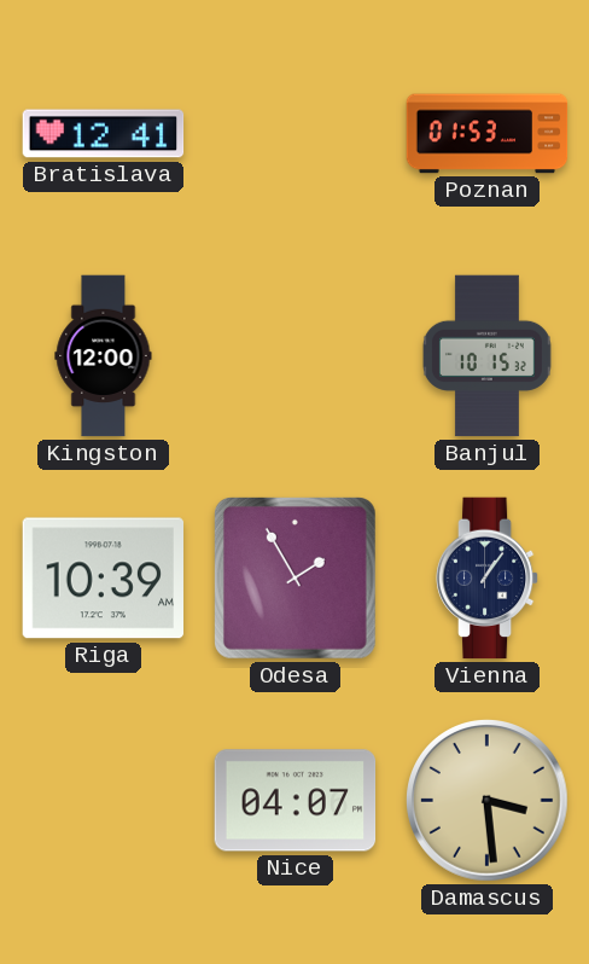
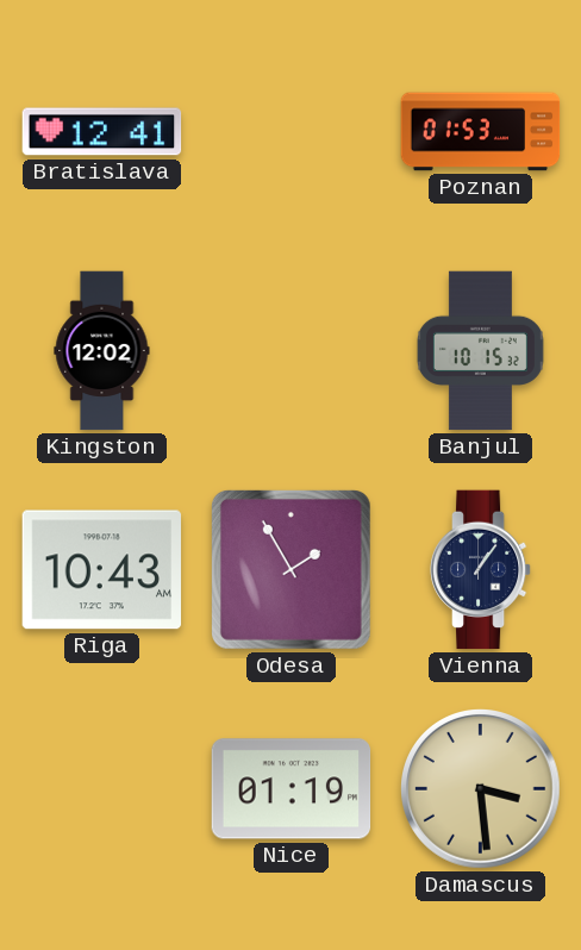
Kingston: 12:00 -> 12:02
Riga: 10:39 -> 10:43
Nice: 04:07 -> 01:19
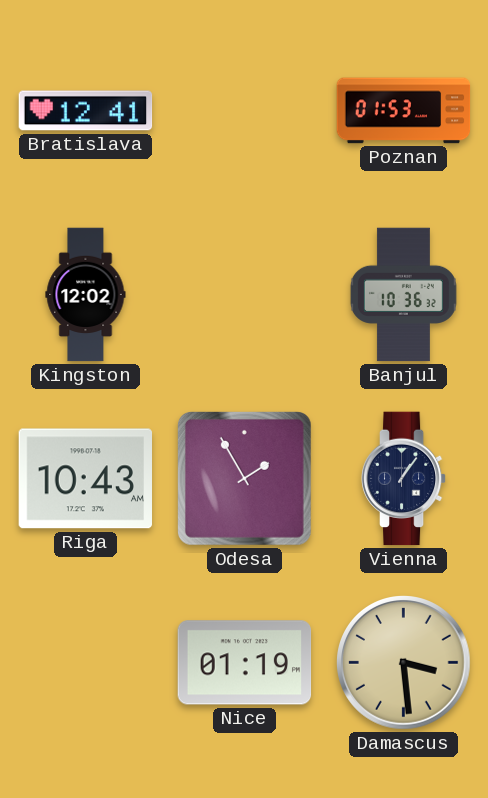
Banjul: 10:15 -> 10:36
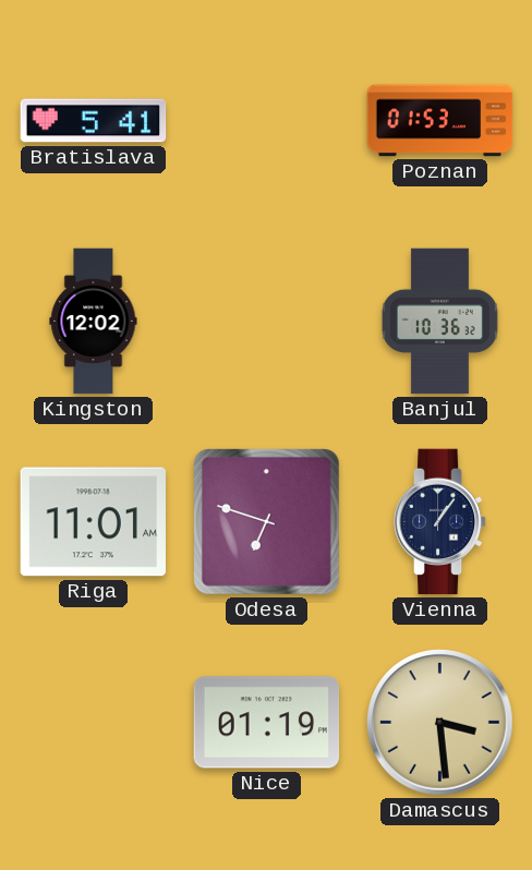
Bratislava: 12:41 -> 5:41
Riga: 10:43 -> 11:01
Odesa: 1:55 -> 6:48
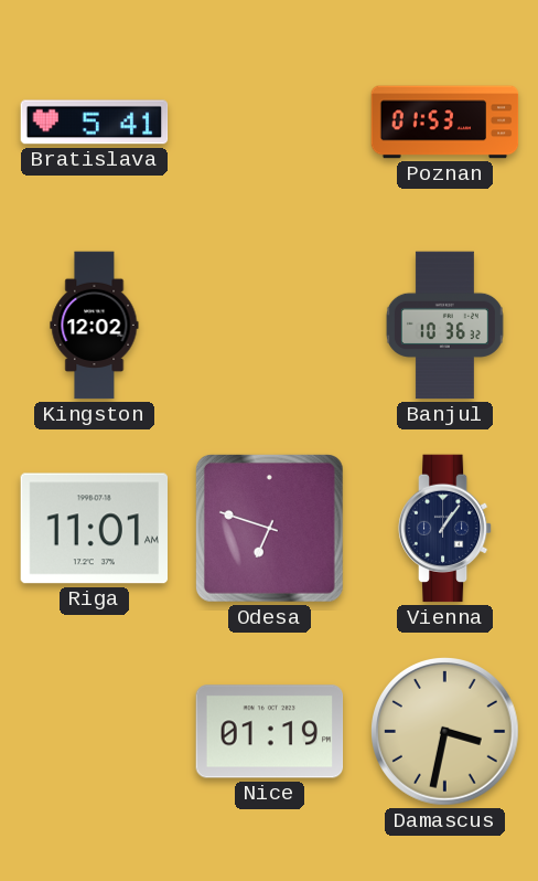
Damascus: 3:29 -> 3:32
